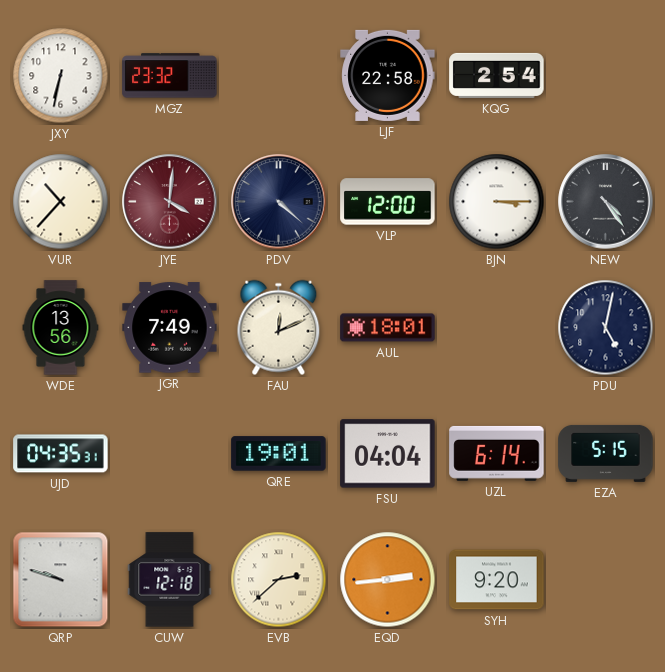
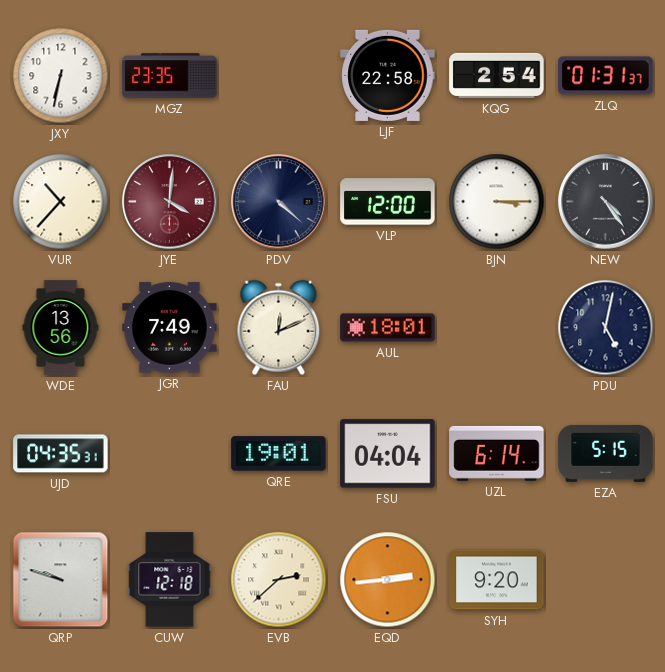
MGZ: 23:32 -> 23:35
ZLQ: none -> 01:31
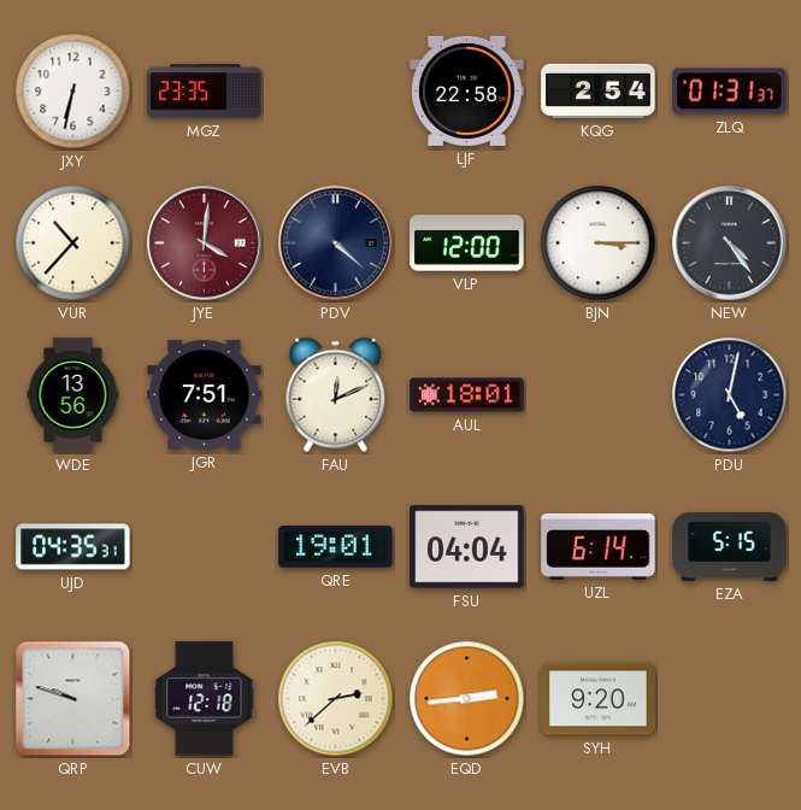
JGR: 7:49 -> 7:51
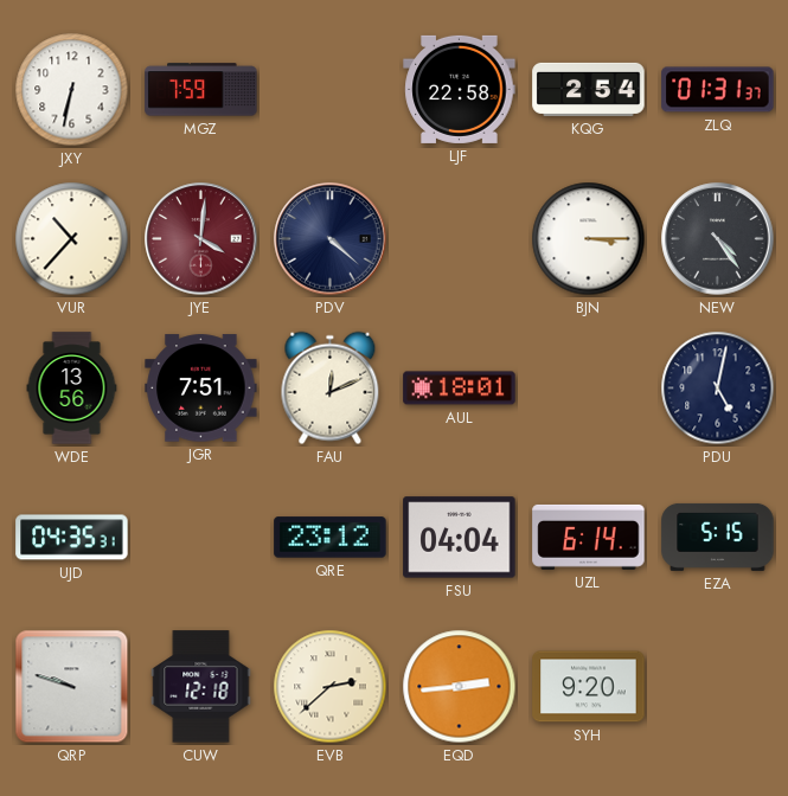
MGZ: 23:35 -> 7:59
VLP: 12:00 -> none
QRE: 19:01 -> 23:12
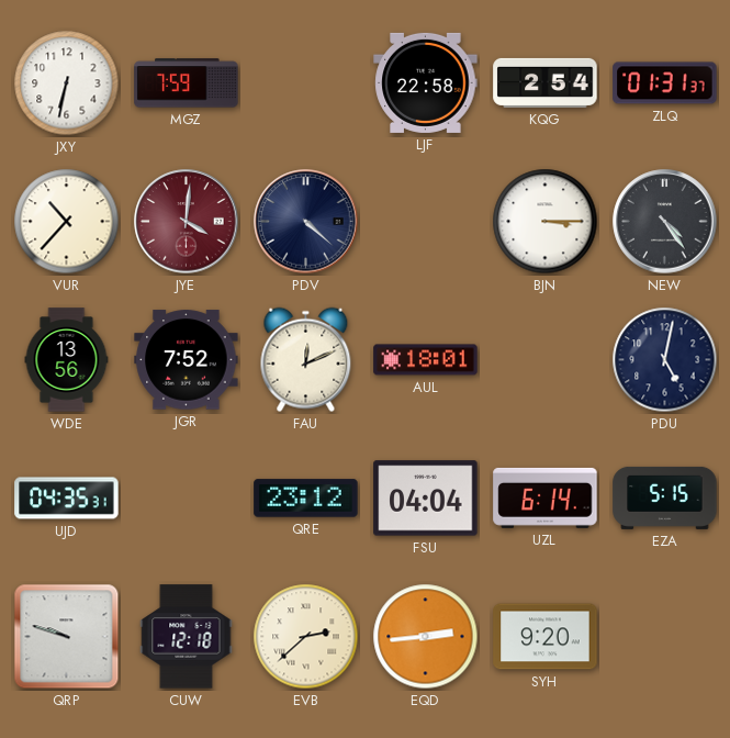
JGR: 7:51 -> 7:52
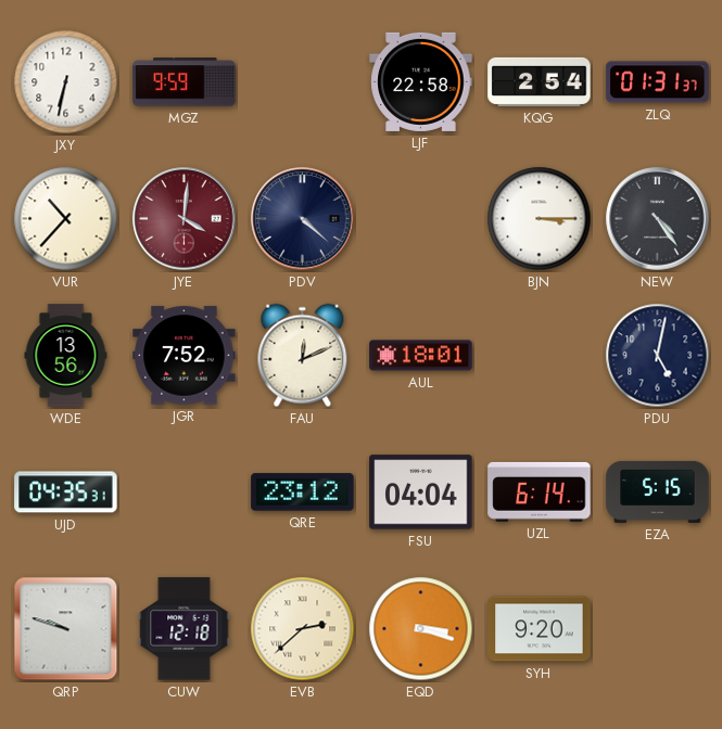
MGZ: 7:59 -> 9:59
EQD: 2:44 -> 3:18
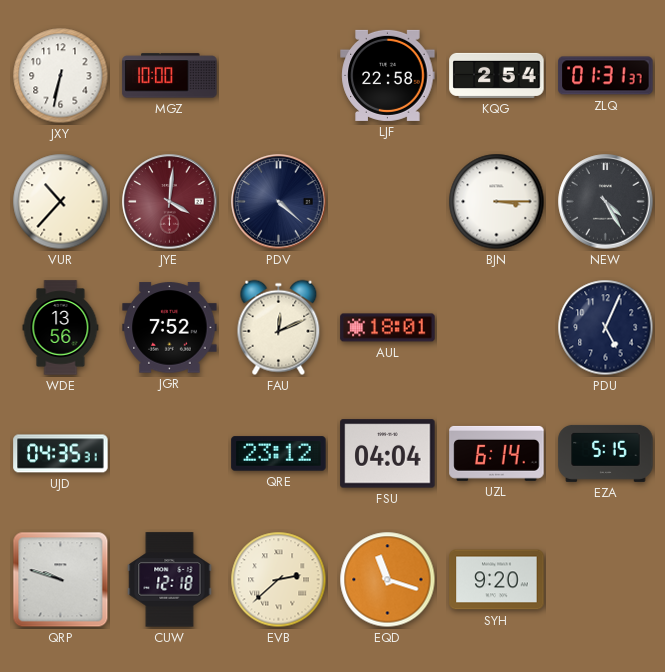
MGZ: 9:59 -> 10:00
NEW: 4:24 -> 4:25
PDU: 5:02 -> 5:04
EQD: 3:18 -> 11:18
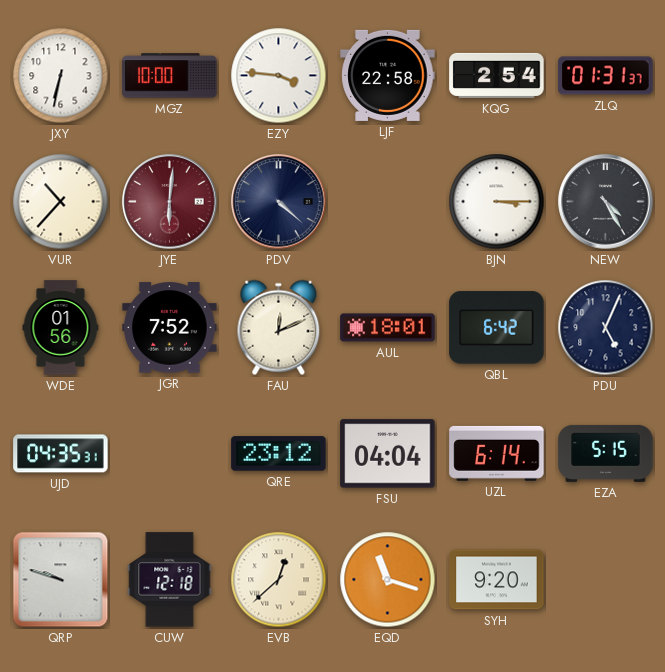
EZY: none -> 3:46
JYE: 4:01 -> 6:01
WDE: 13:56 -> 01:56
QBL: none -> 6:42
EVB: 2:38 -> 12:38
